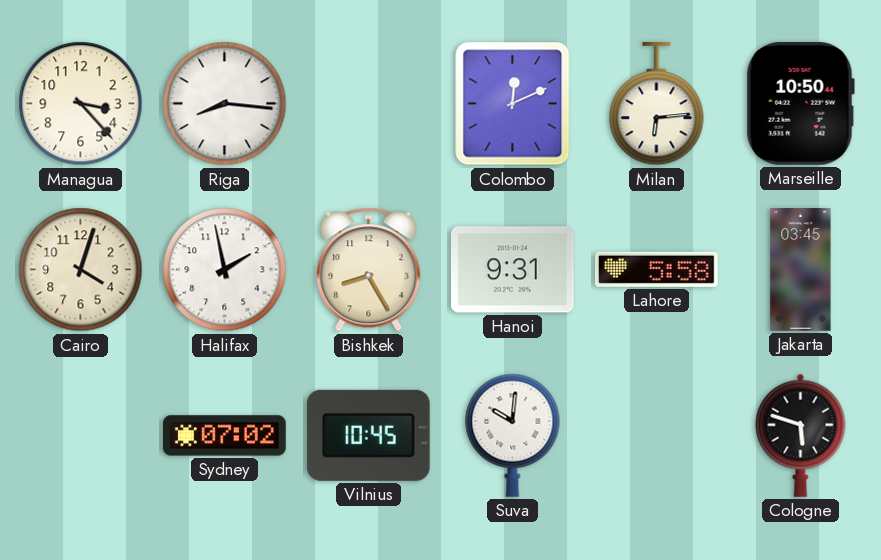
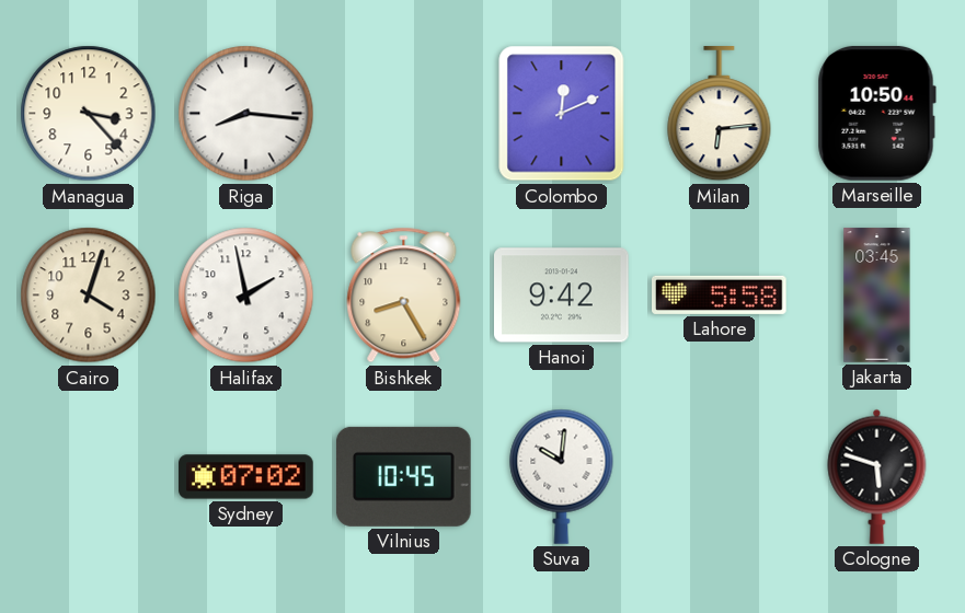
Hanoi: 9:31 -> 9:42
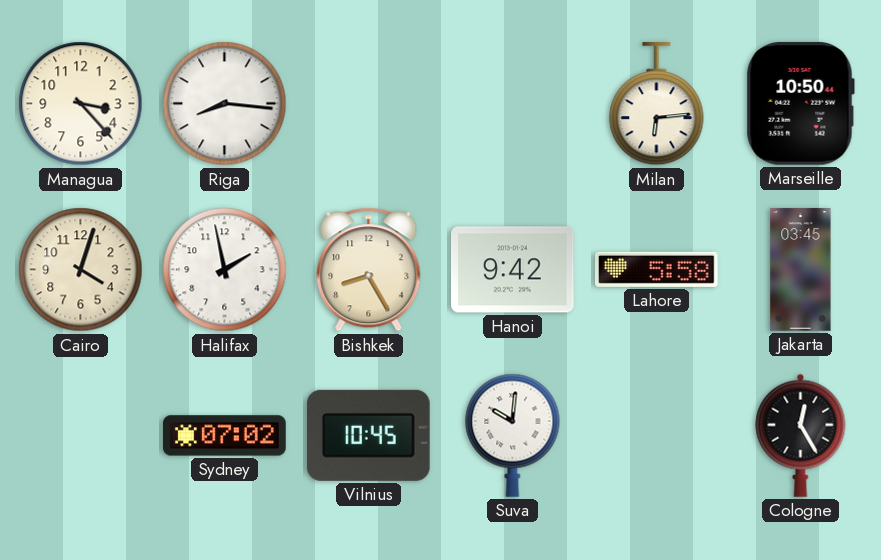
Colombo: 12:11 -> none
Cologne: 5:48 -> 12:25
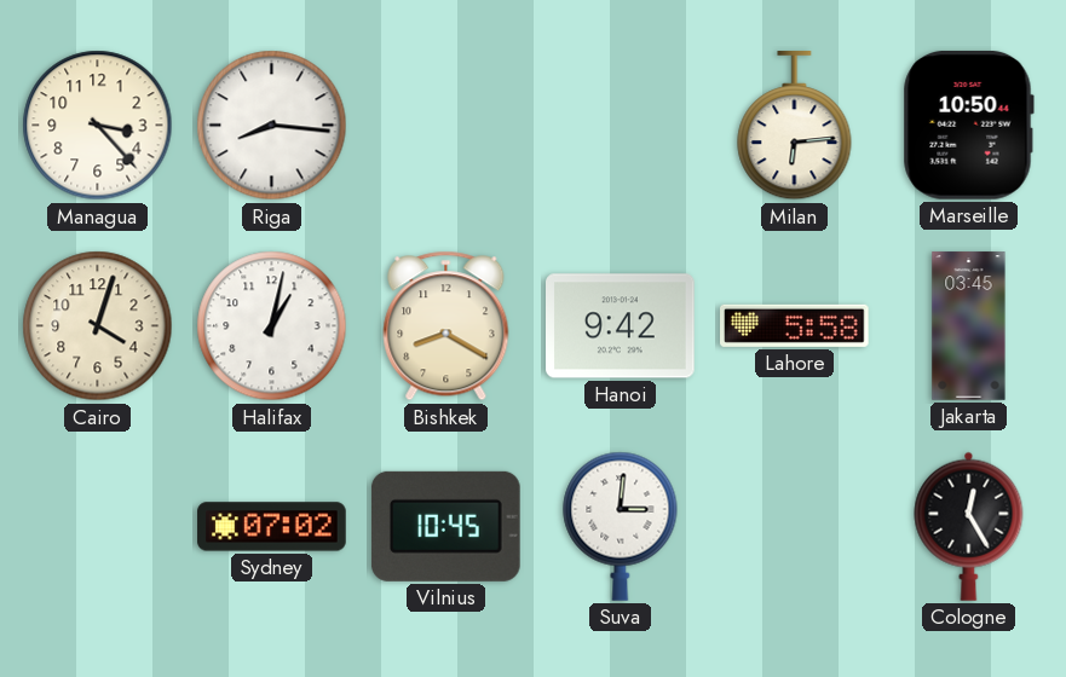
Halifax: 1:58 -> 1:02
Bishkek: 8:25 -> 8:20
Suva: 10:01 -> 3:01
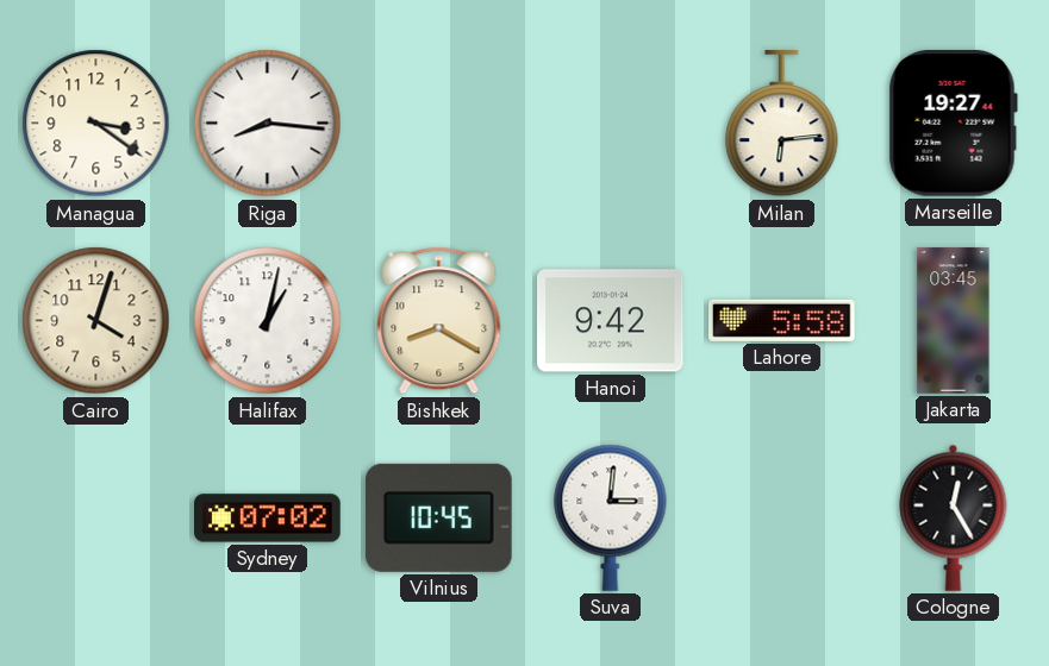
Managua: 3:23 -> 3:21
Marseille: 10:50 -> 19:27
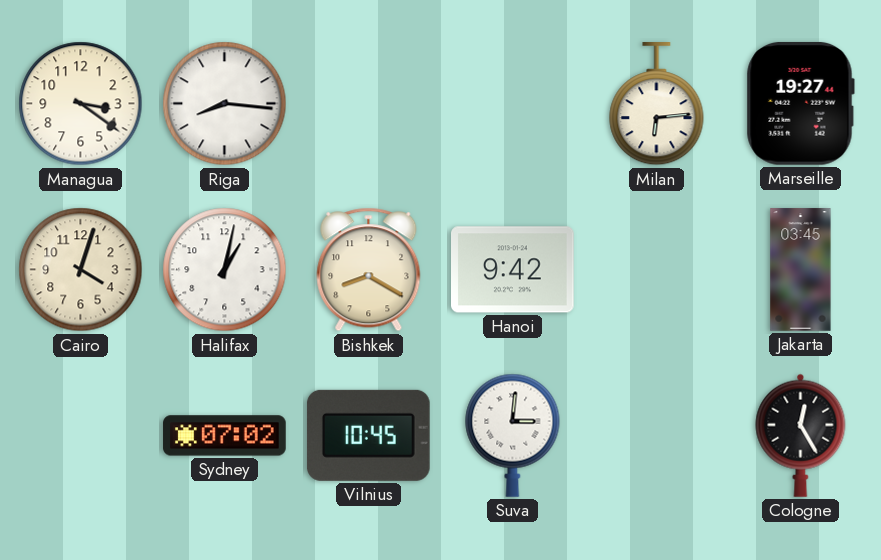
Lahore: 5:58 -> none
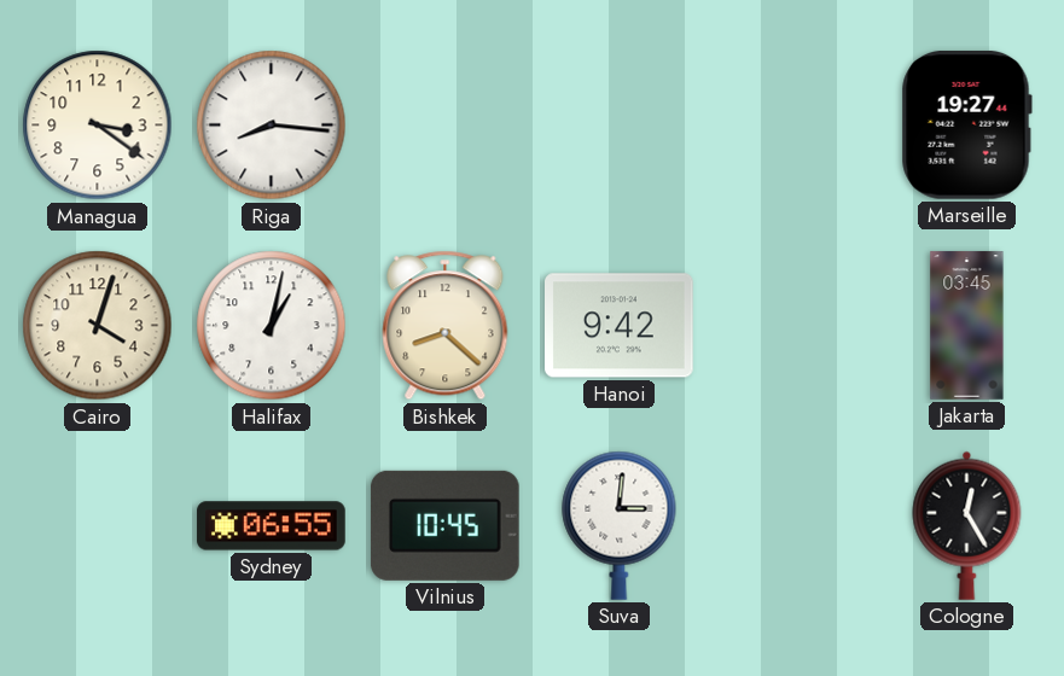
Milan: 6:14 -> none
Bishkek: 8:20 -> 8:22
Sydney: 07:02 -> 06:55
